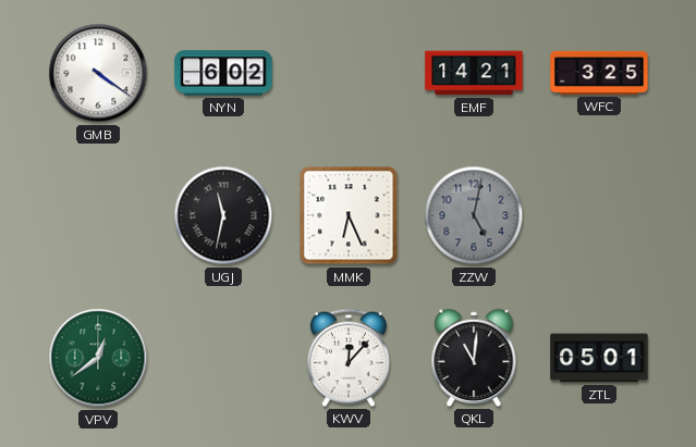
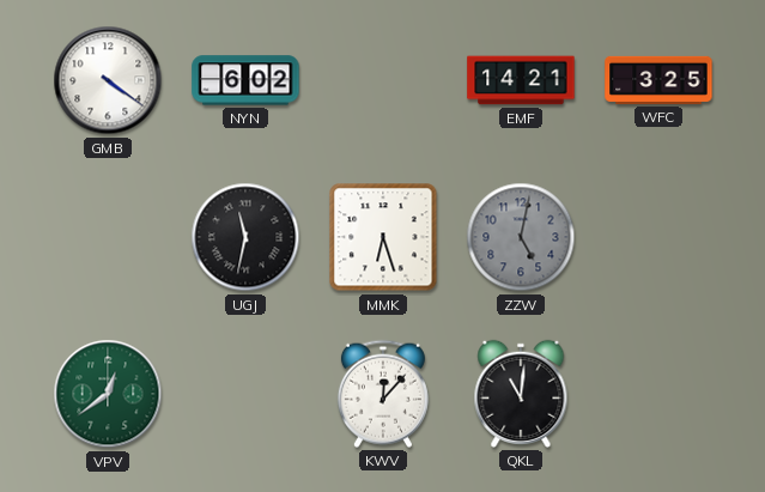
MMK: 6:26 -> 6:27
ZTL: 05:01 -> none
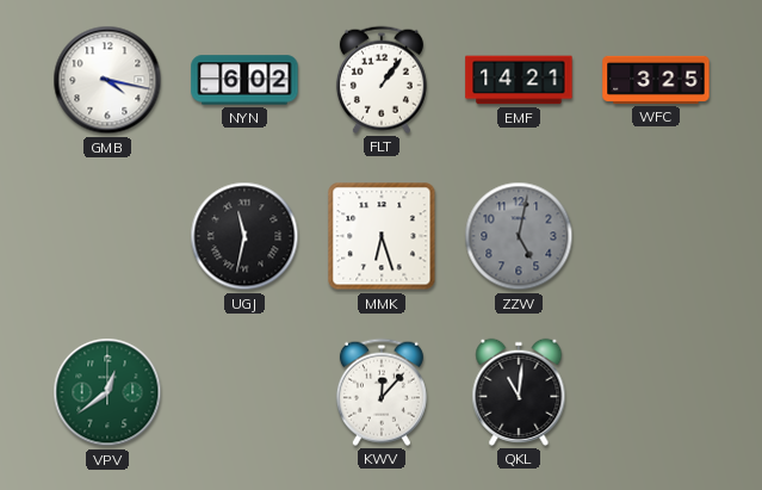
GMB: 4:21 -> 4:17
FLT: none -> 1:06
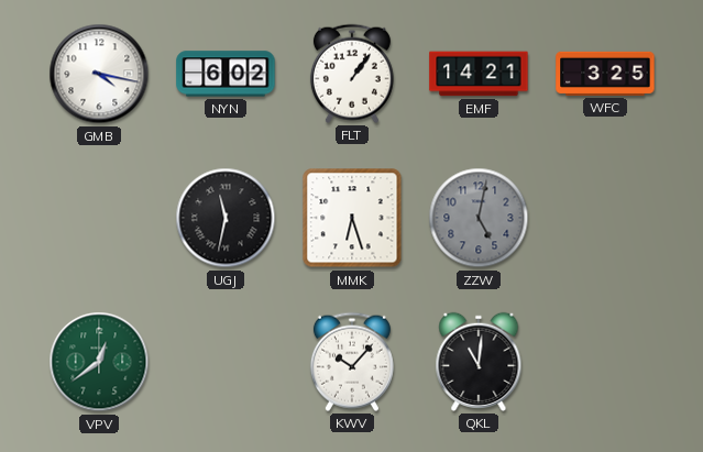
KWV: 12:07 -> 10:07
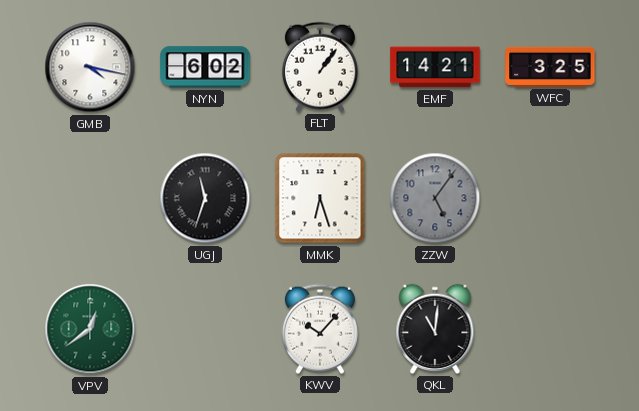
UGJ: 11:32 -> 11:33
ZZW: 5:02 -> 5:06
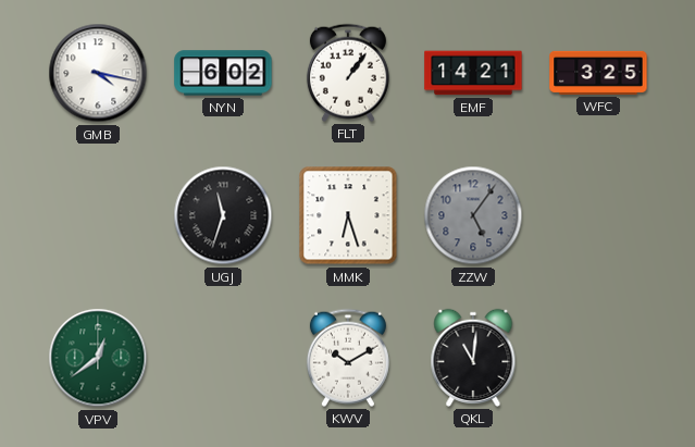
KWV: 10:07 -> 10:10
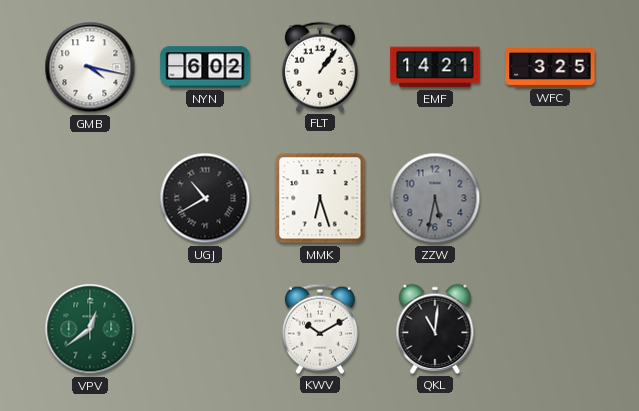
UGJ: 11:33 -> 10:40
ZZW: 5:06 -> 5:32
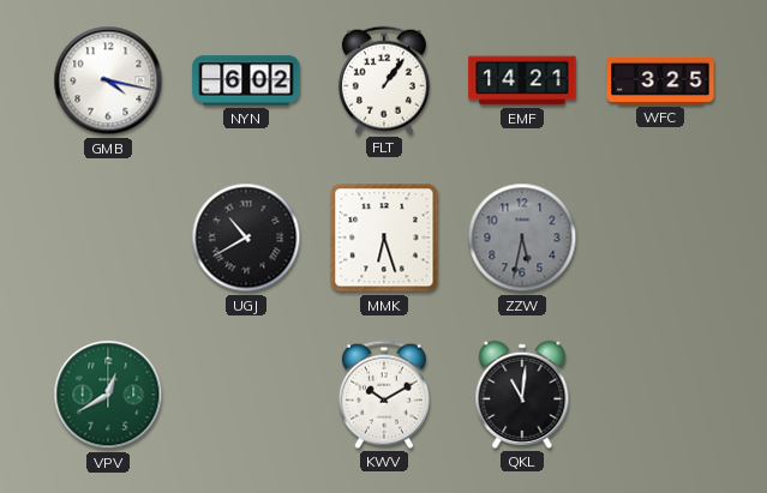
VPV: 12:39 -> 12:40
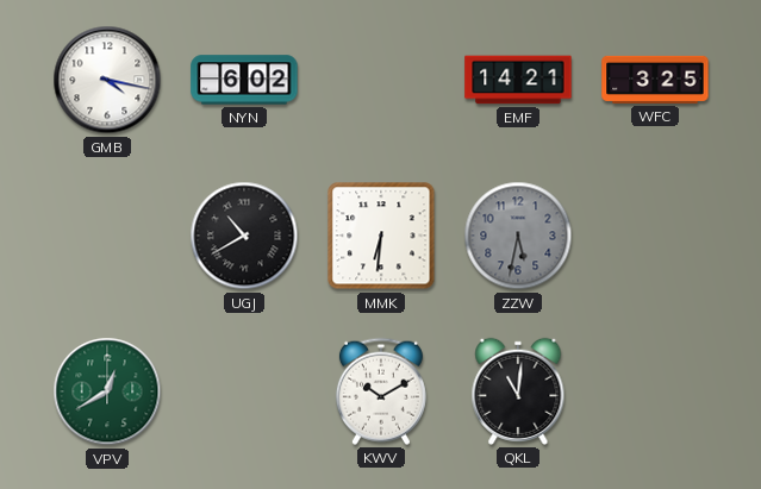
FLT: 1:06 -> none
MMK: 6:27 -> 6:31
